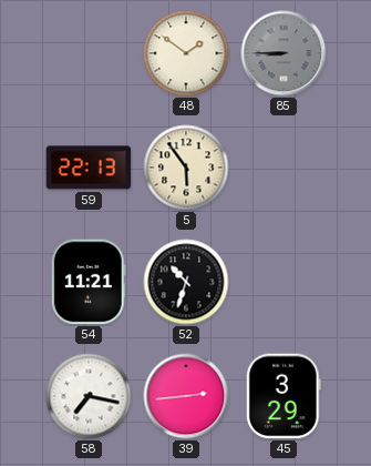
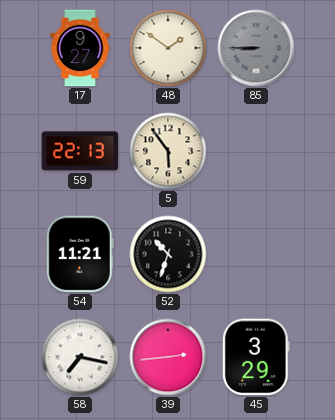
17: none -> 9:27
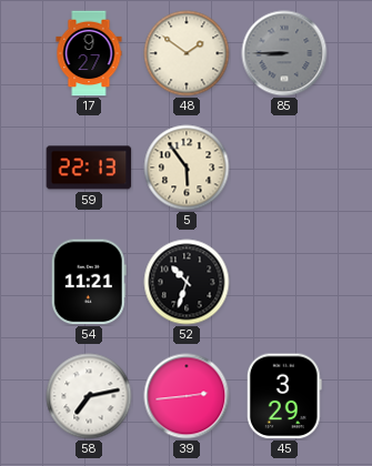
58: 7:17 -> 7:13
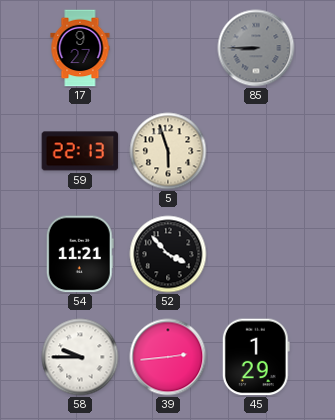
48: 1:51 -> none
5: 5:54 -> 5:57
52: 10:33 -> 3:53
58: 7:13 -> 9:45
45: 3:29 -> 1:29
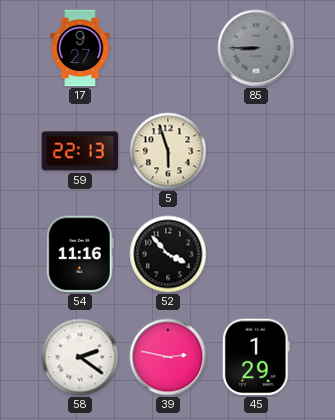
54: 11:21 -> 11:16
58: 9:45 -> 2:21
39: 2:44 -> 2:47
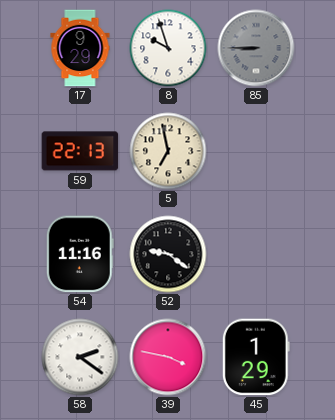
17: 9:27 -> 9:29
8: none -> 9:57
5: 5:57 -> 6:58
52: 3:53 -> 9:21
39: 2:47 -> 3:47
